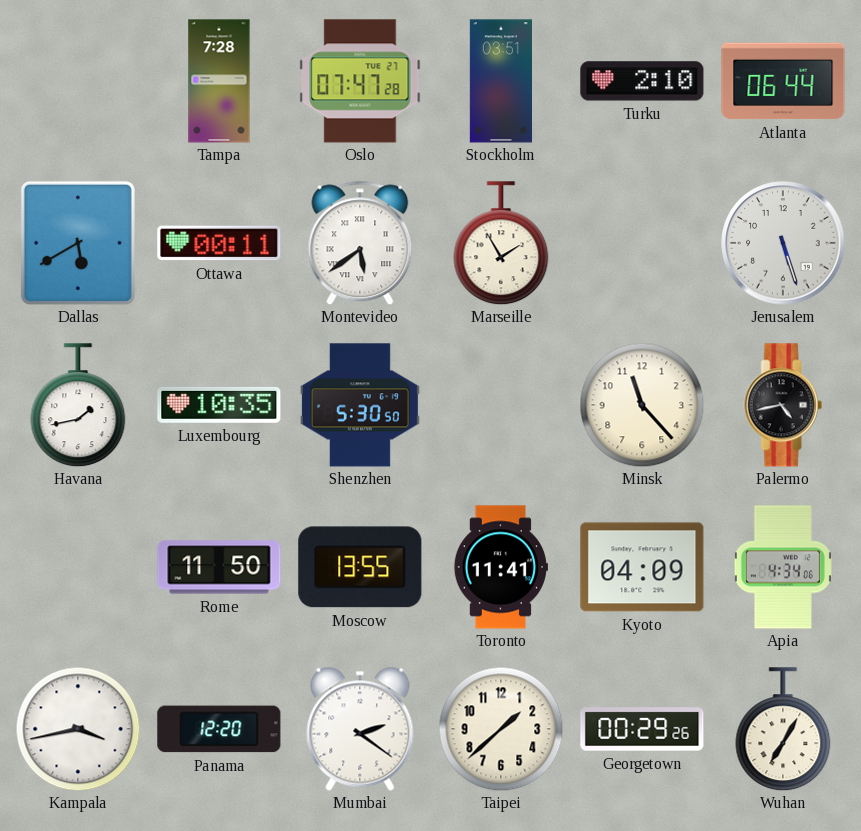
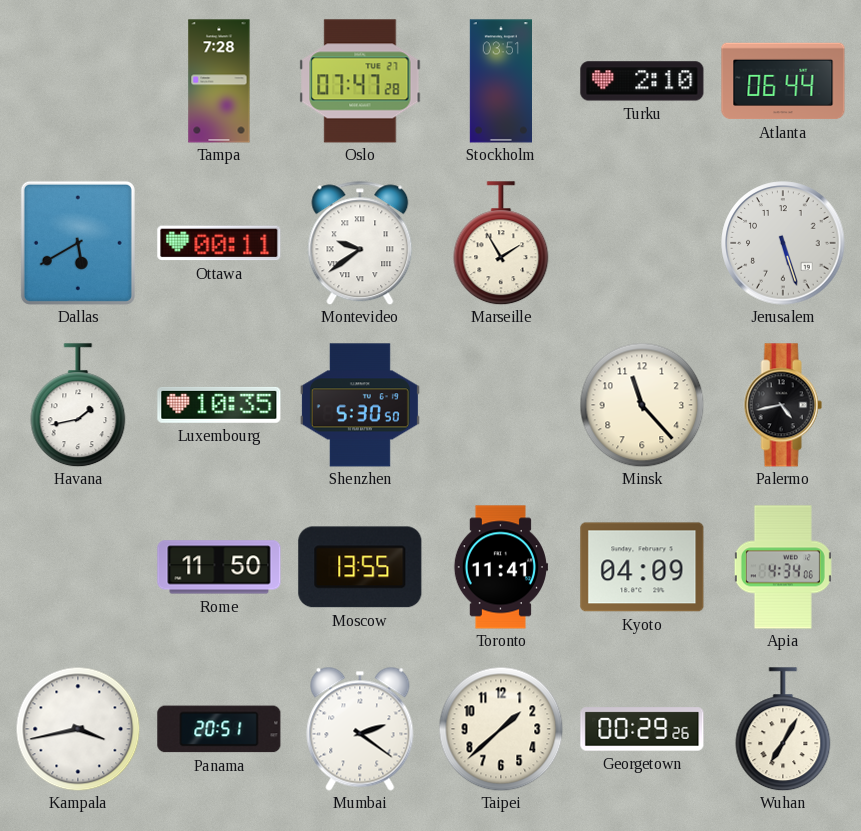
Montevideo: 5:39 -> 9:39
Panama: 12:20 -> 20:51
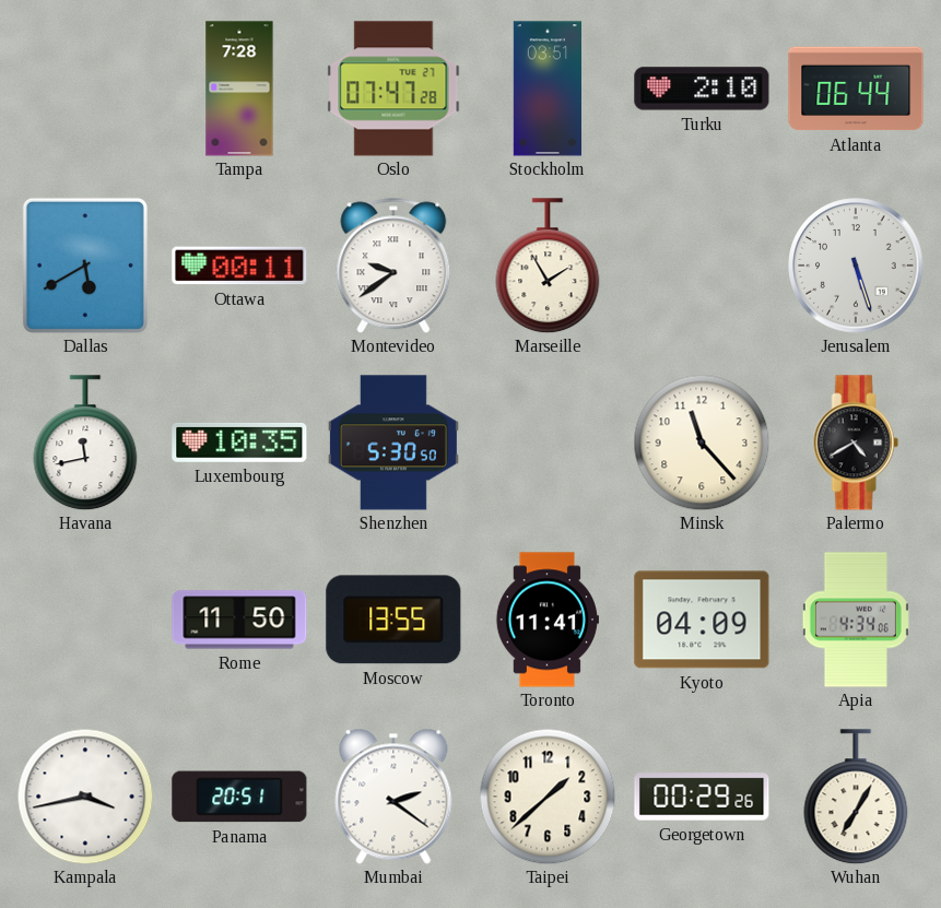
Havana: 1:43 -> 11:43
Palermo: 4:43 -> 4:40
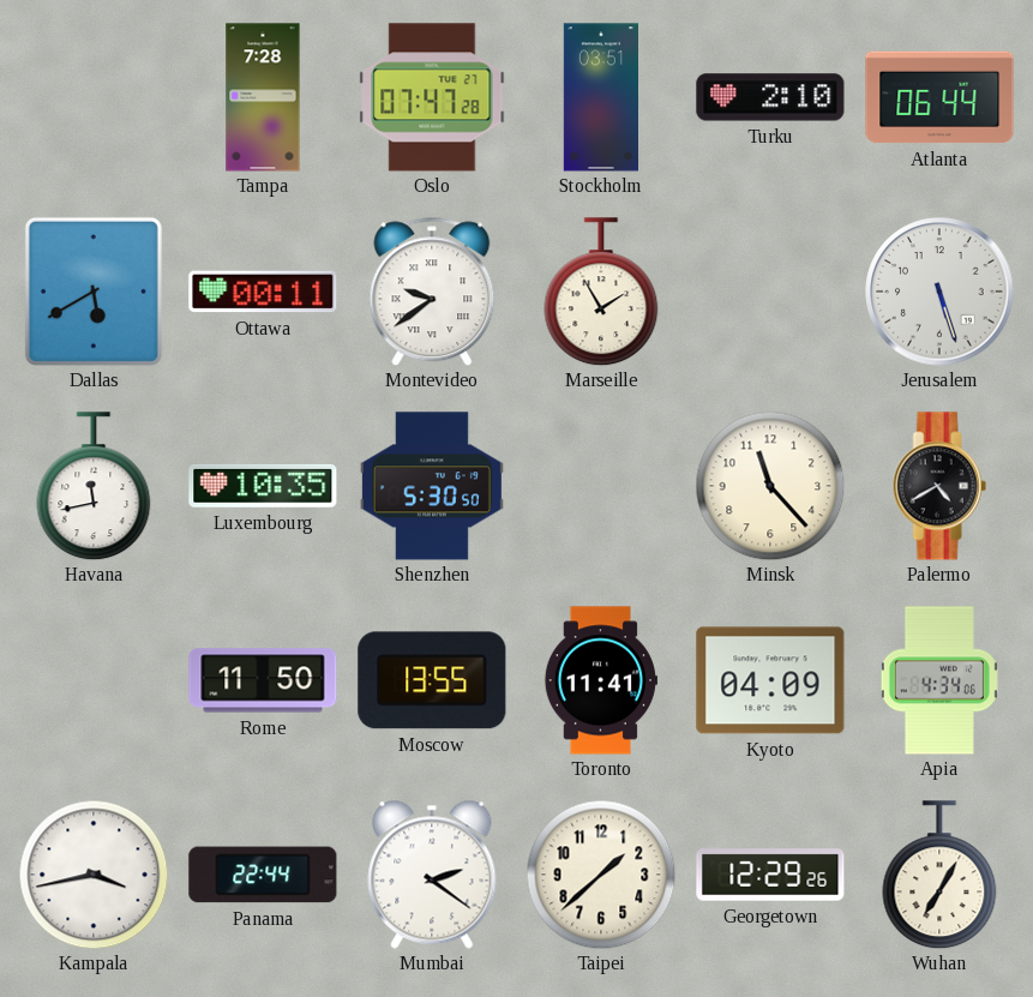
Panama: 20:51 -> 22:44
Georgetown: 00:29 -> 12:29
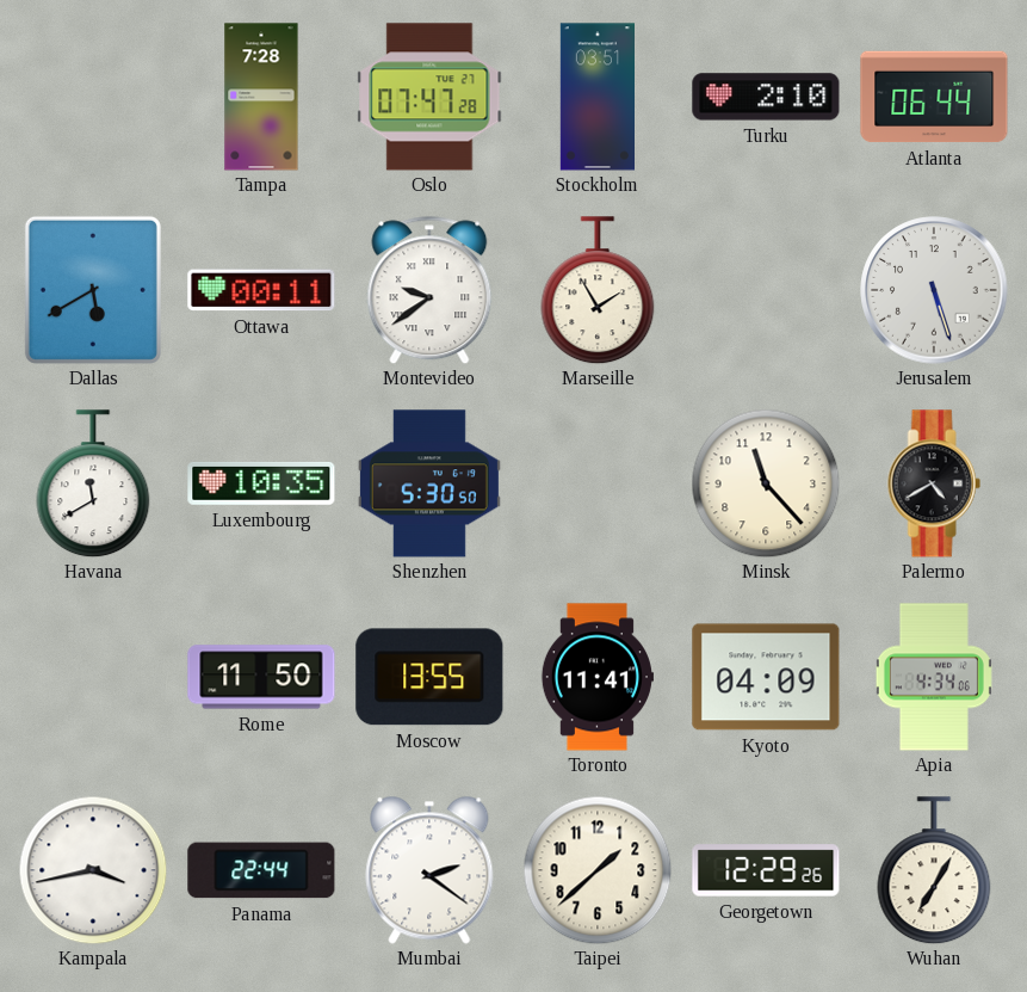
Havana: 11:43 -> 11:40
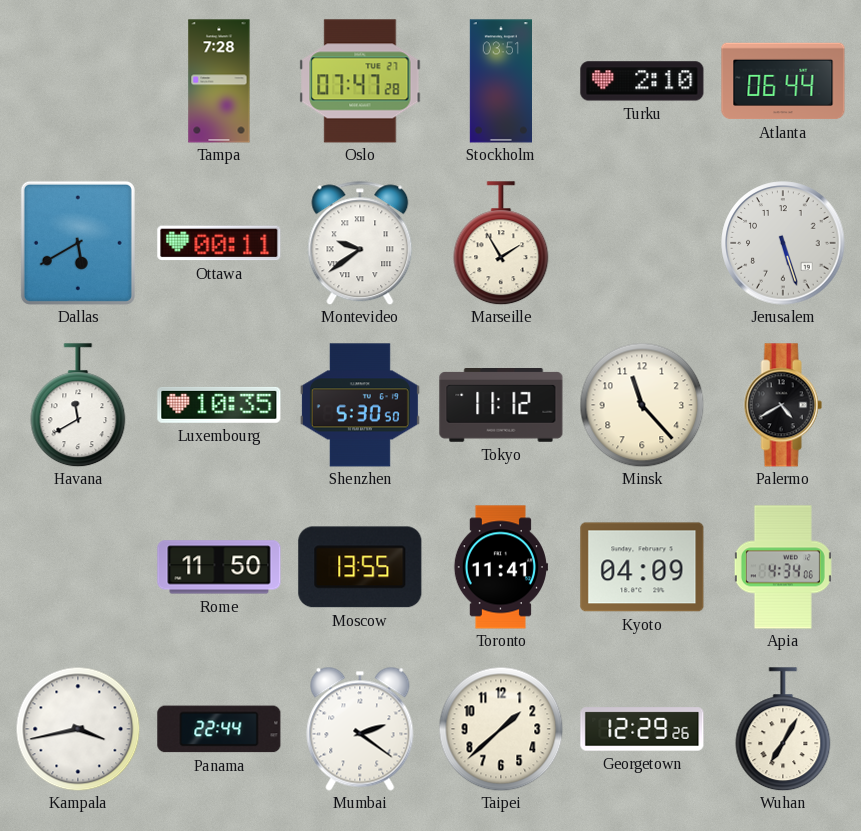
Tokyo: none -> 11:12
